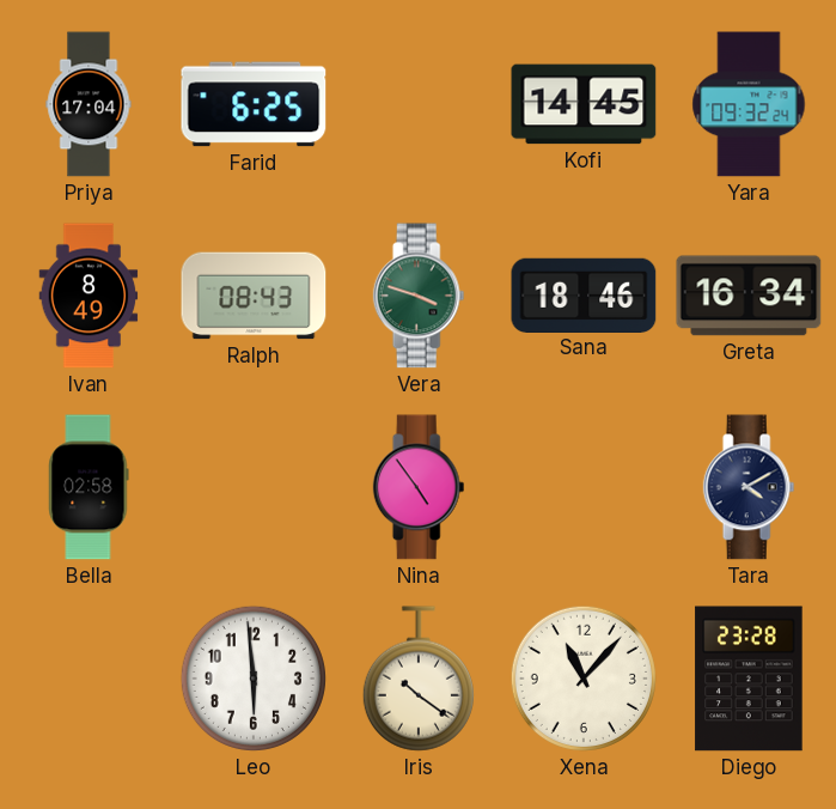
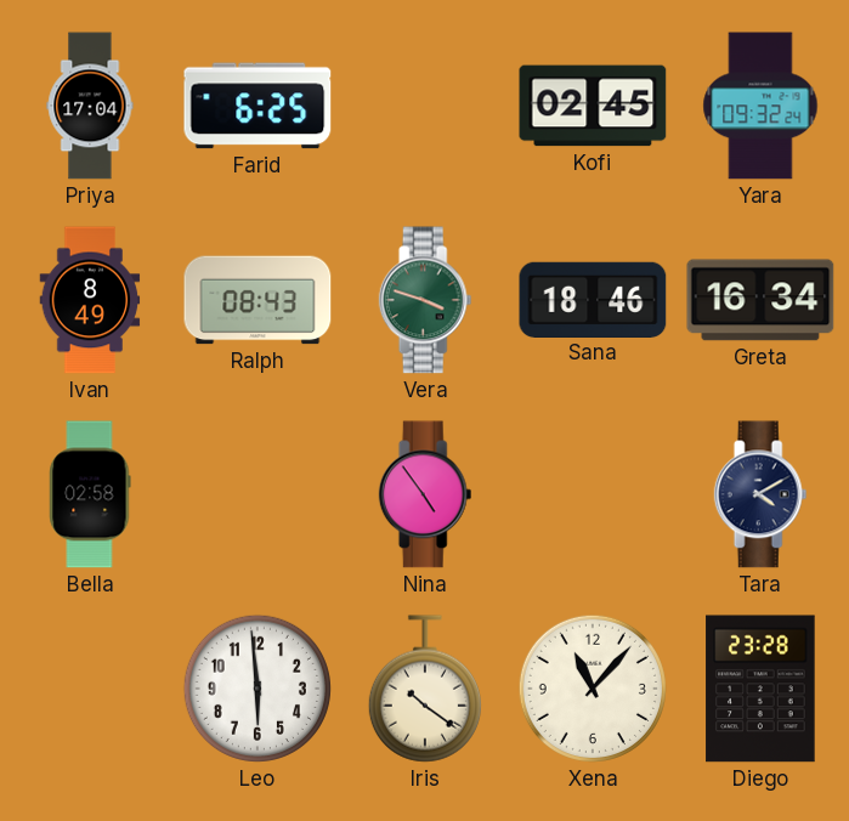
Kofi: 14:45 -> 02:45
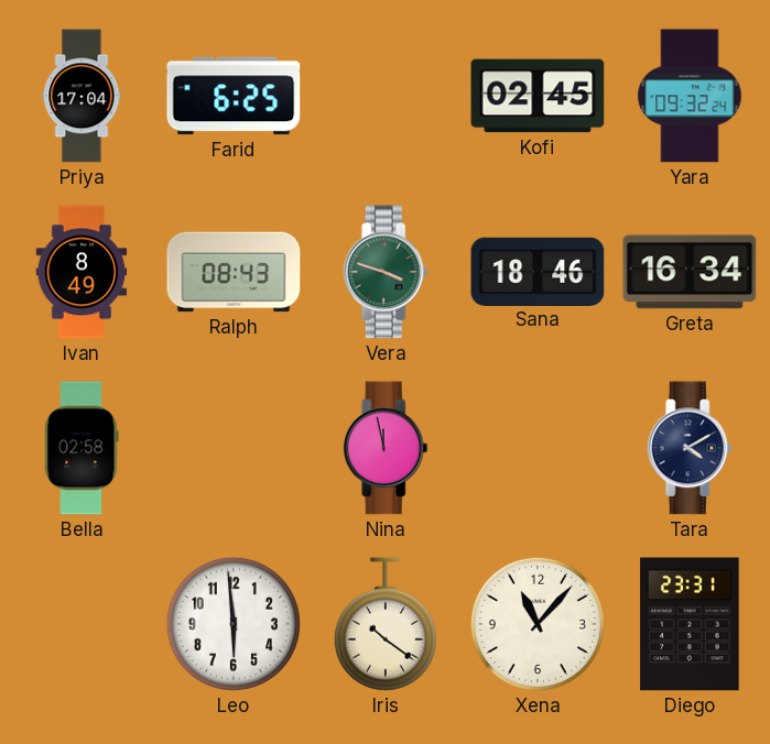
Nina: 4:54 -> 11:58
Diego: 23:28 -> 23:31
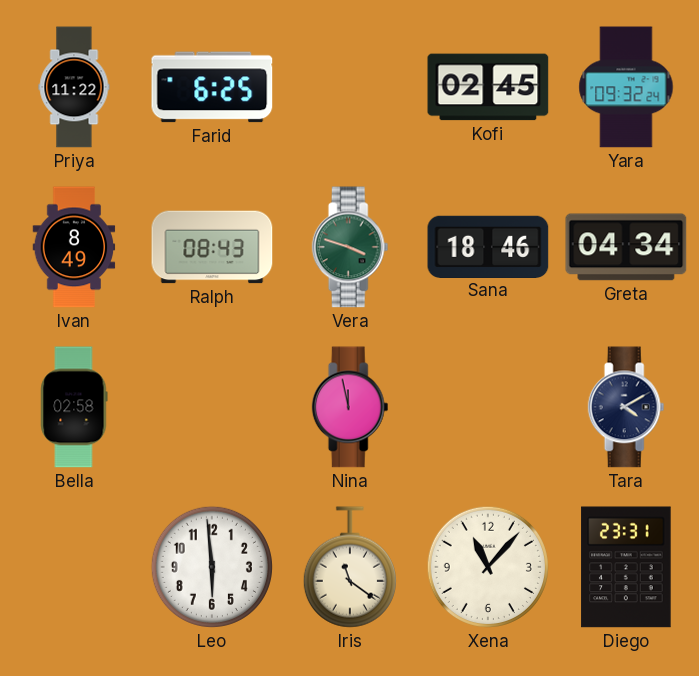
Priya: 17:04 -> 11:22
Greta: 16:34 -> 04:34
Iris: 10:21 -> 11:21
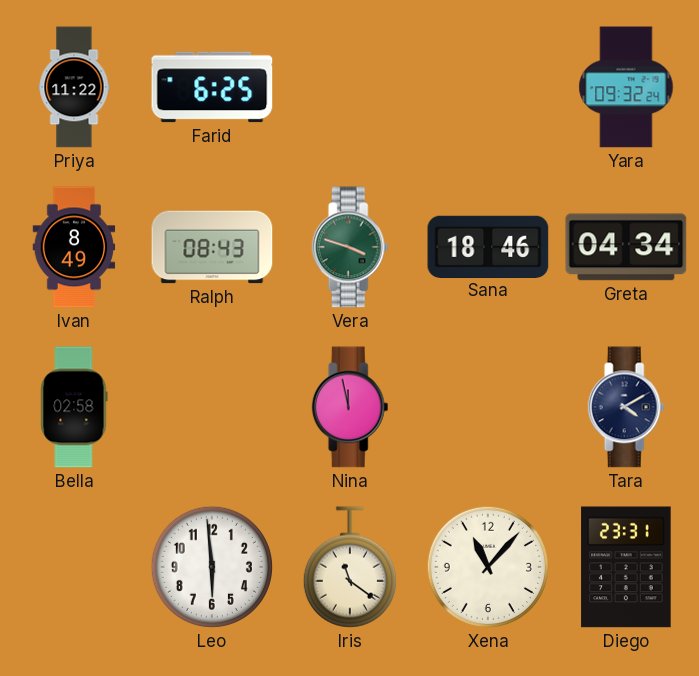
Kofi: 02:45 -> none
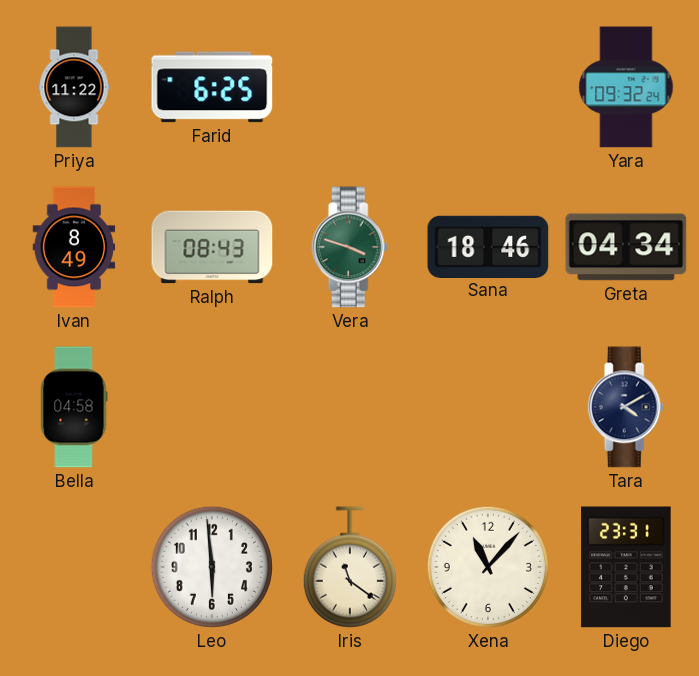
Bella: 02:58 -> 04:58
Nina: 11:58 -> none
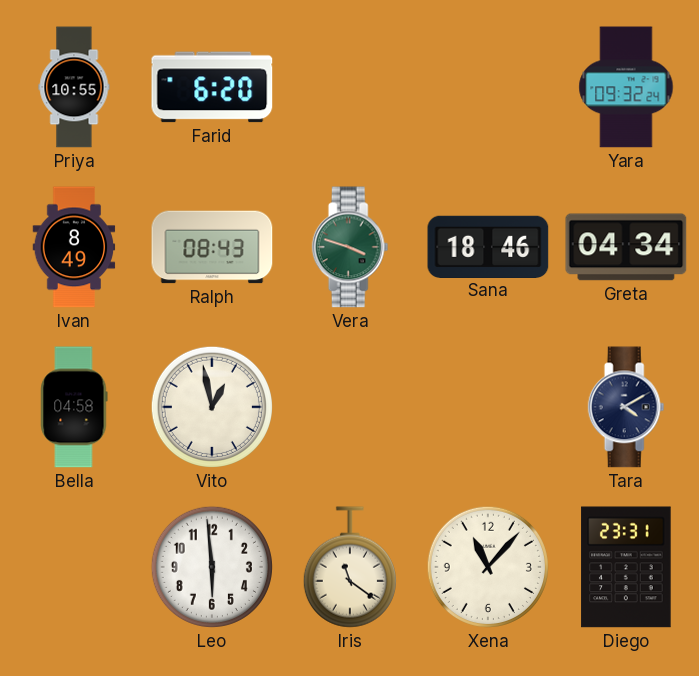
Priya: 11:22 -> 10:55
Farid: 6:25 -> 6:20
Vito: none -> 12:58
